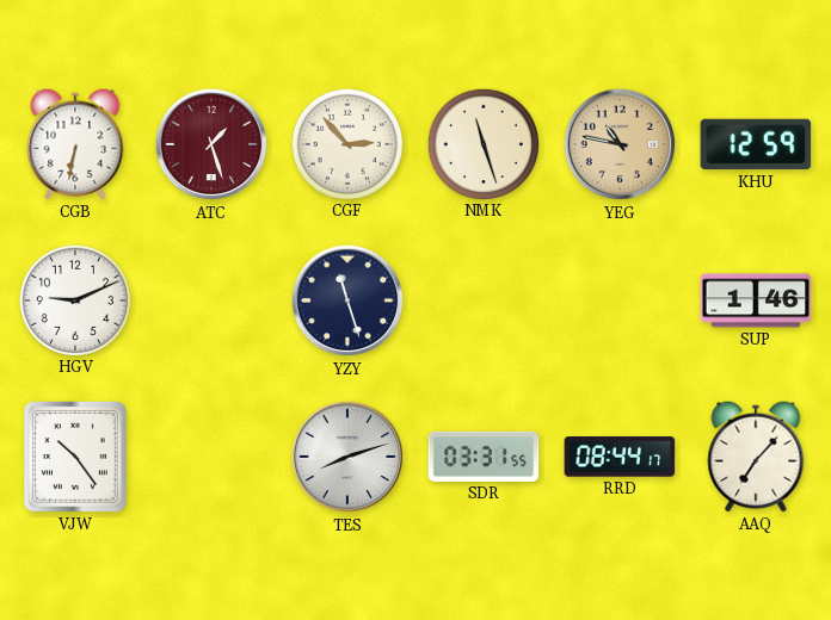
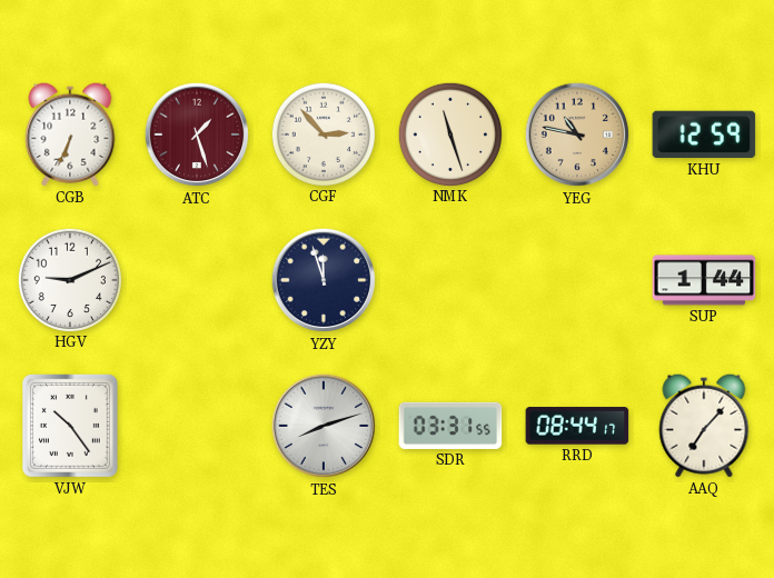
CGB: 6:32 -> 6:34
YZY: 11:27 -> 11:57
SUP: 1:46 -> 1:44
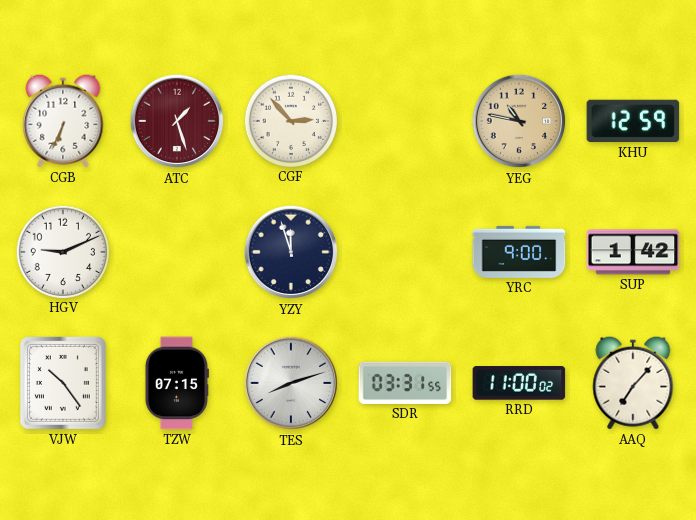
NMK: 11:27 -> none
YRC: none -> 9:00
SUP: 1:44 -> 1:42
TZW: none -> 07:15
RRD: 08:44 -> 11:00
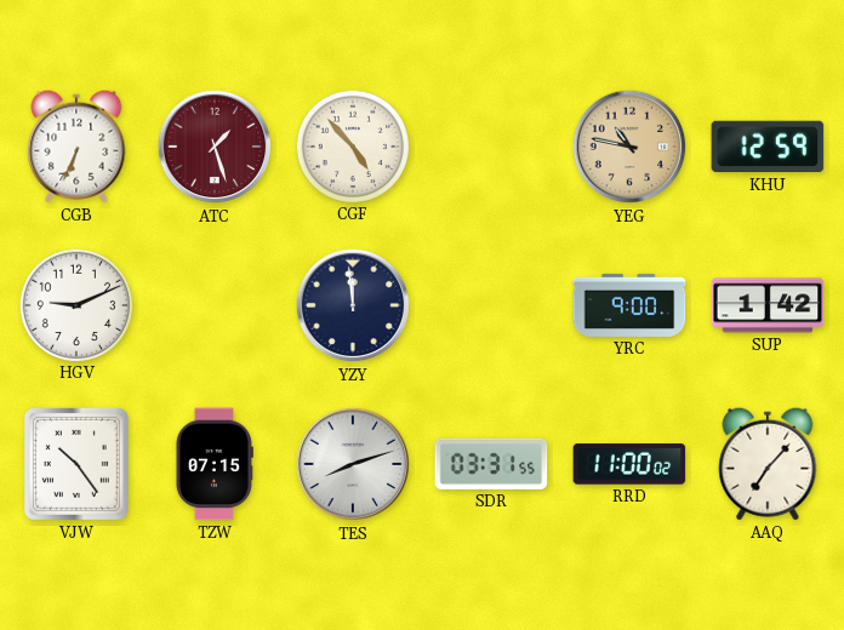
CGF: 2:53 -> 4:53
YZY: 11:57 -> 11:59
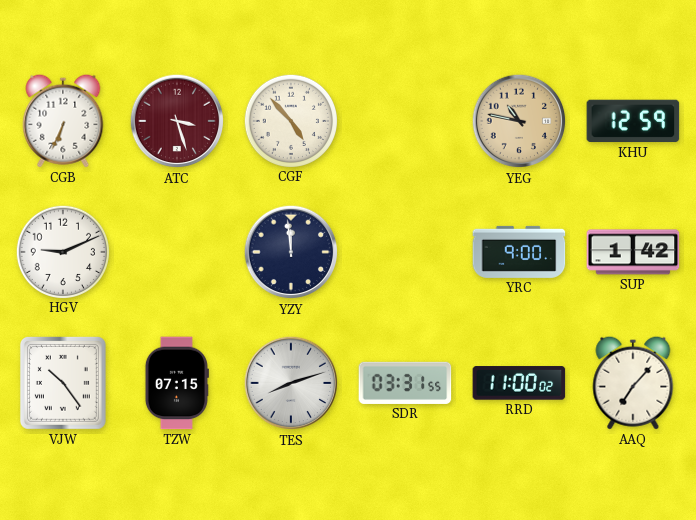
ATC: 1:27 -> 3:27
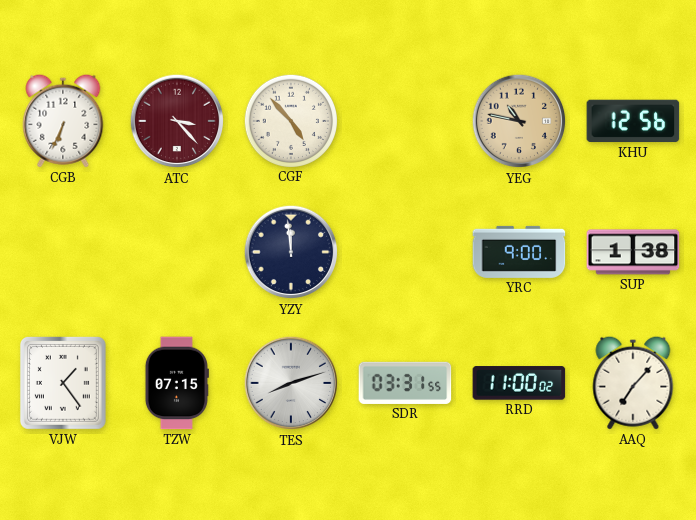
ATC: 3:27 -> 3:23
KHU: 12:59 -> 12:56
HGV: 9:11 -> none
SUP: 1:42 -> 1:38
VJW: 10:24 -> 1:24
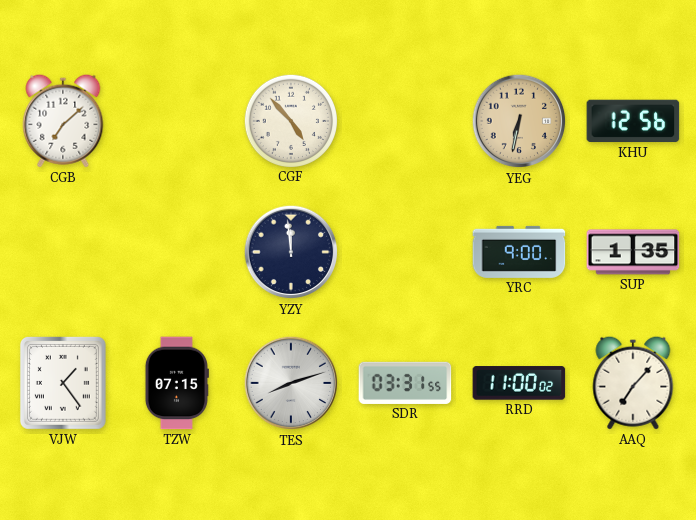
CGB: 6:34 -> 7:08
ATC: 3:23 -> none
YEG: 10:47 -> 6:32
SUP: 1:38 -> 1:35
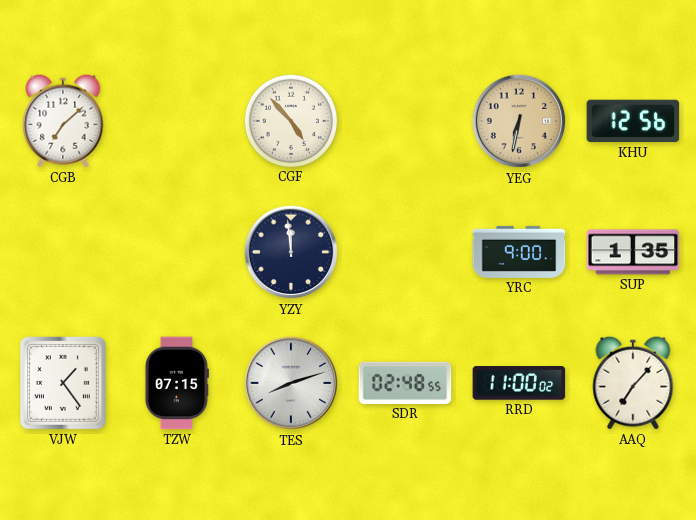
SDR: 03:31 -> 02:48
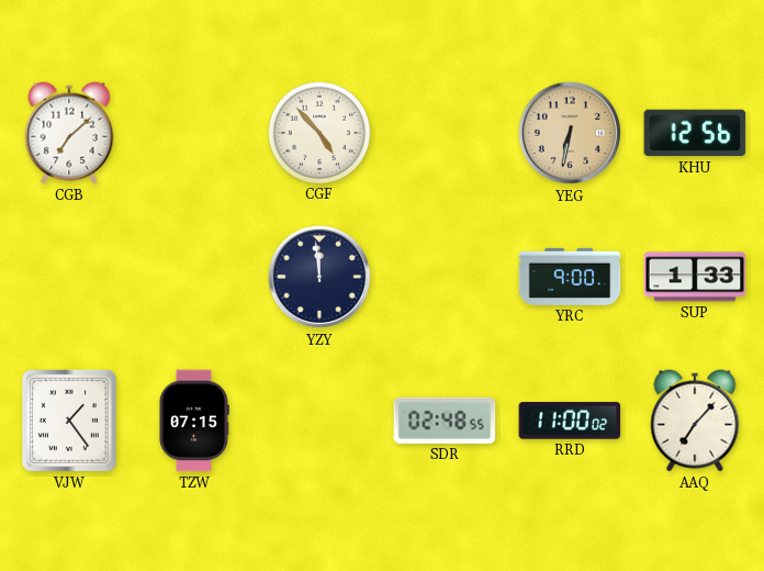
SUP: 1:35 -> 1:33
TES: 8:12 -> none
